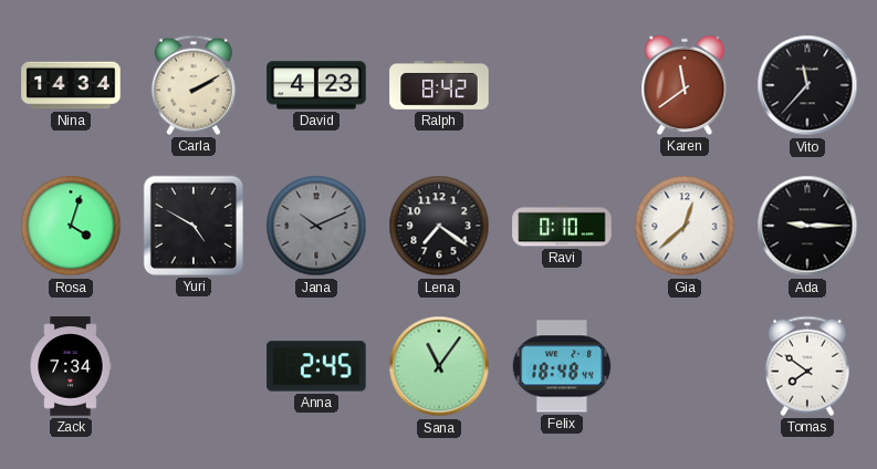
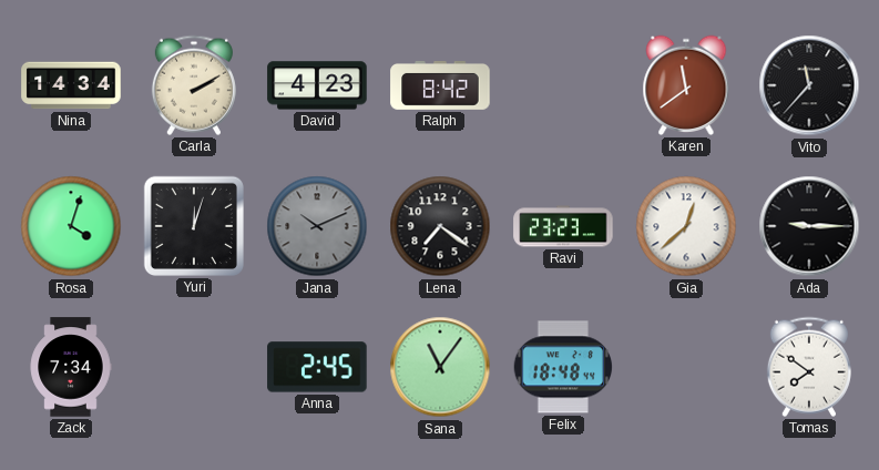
Yuri: 4:50 -> 12:03
Ravi: 0:10 -> 23:23
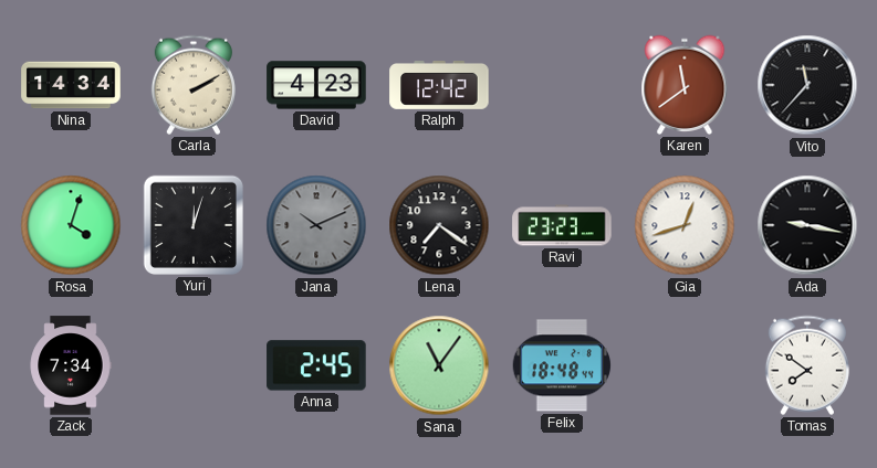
Ralph: 8:42 -> 12:42
Gia: 12:38 -> 12:42
Ada: 9:15 -> 9:17
